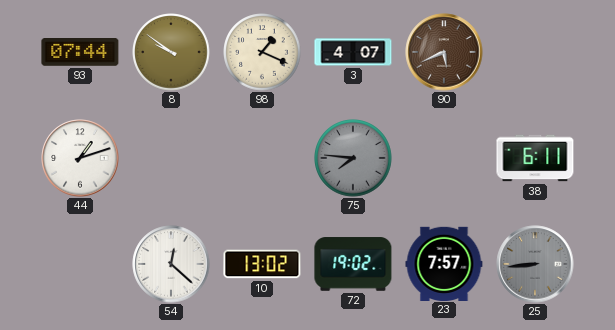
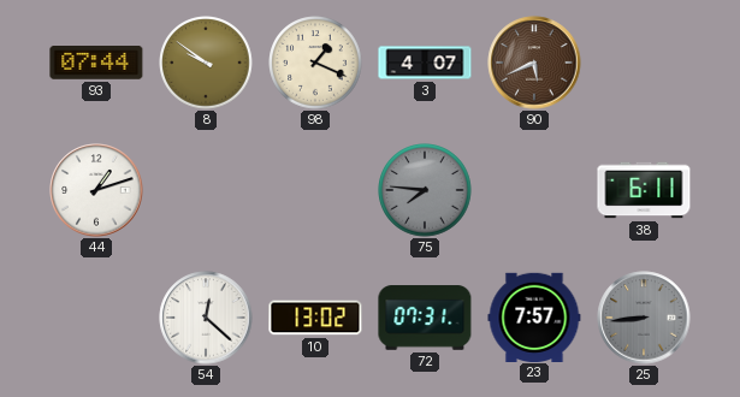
72: 19:02 -> 07:31
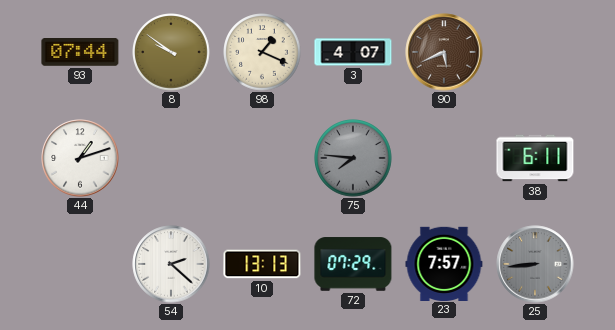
54: 12:22 -> 2:22
10: 13:02 -> 13:13
72: 07:31 -> 07:29
